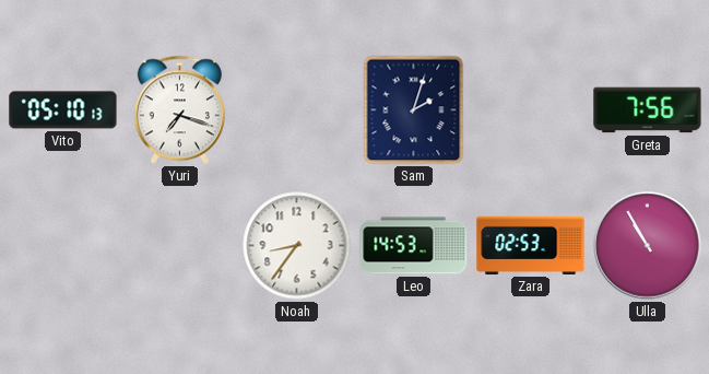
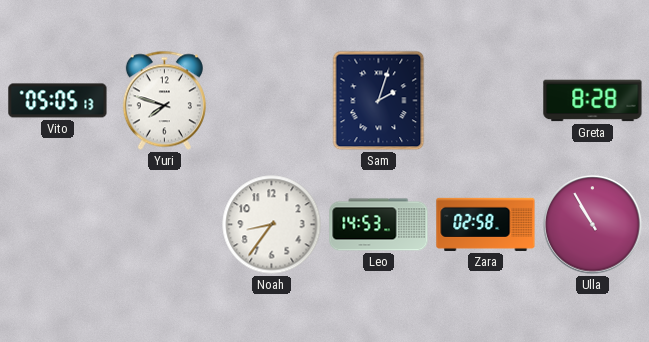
Vito: 05:10 -> 05:05
Yuri: 7:18 -> 7:48
Greta: 7:56 -> 8:28
Zara: 02:53 -> 02:58
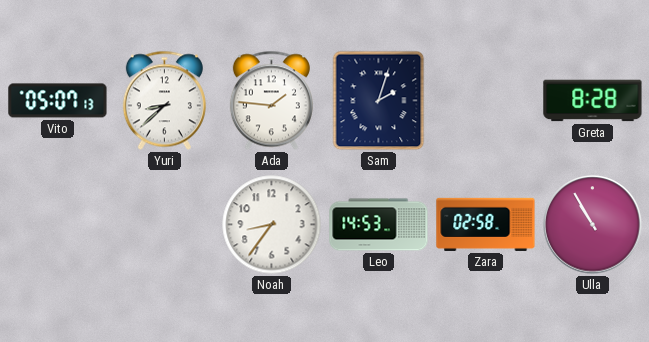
Vito: 05:05 -> 05:07
Yuri: 7:48 -> 8:38
Ada: none -> 1:46
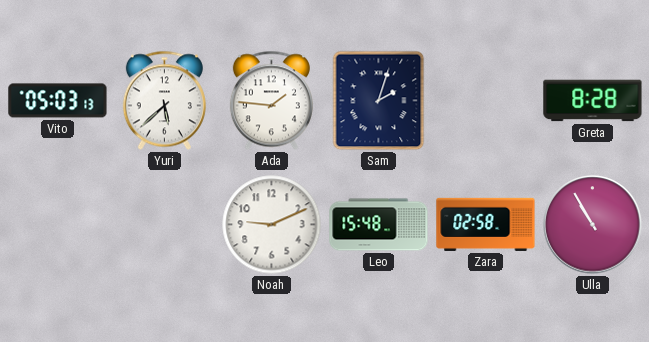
Vito: 05:07 -> 05:03
Yuri: 8:38 -> 5:38
Noah: 8:36 -> 9:11
Leo: 14:53 -> 15:48
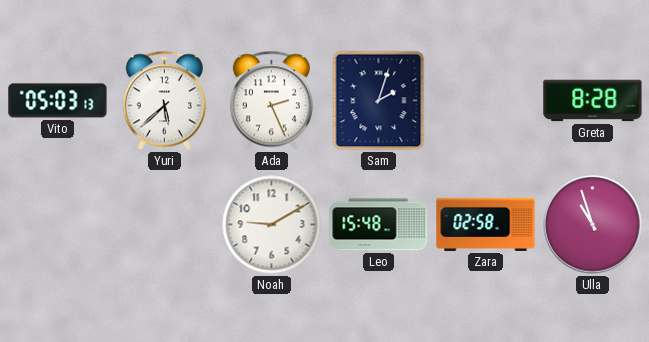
Ada: 1:46 -> 2:26
Noah: 9:11 -> 9:10
Ulla: 10:55 -> 10:57
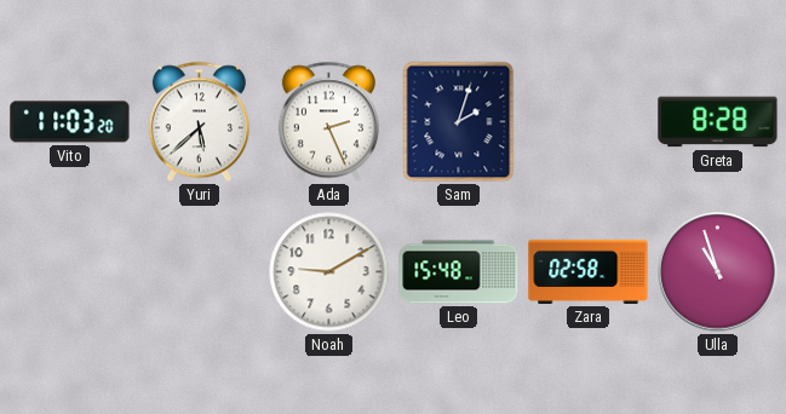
Vito: 05:03 -> 11:03
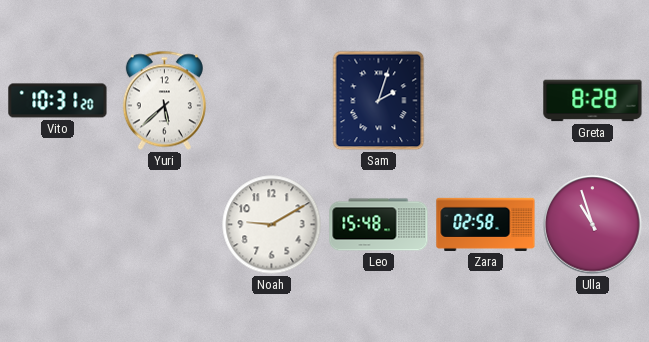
Vito: 11:03 -> 10:31
Ada: 2:26 -> none
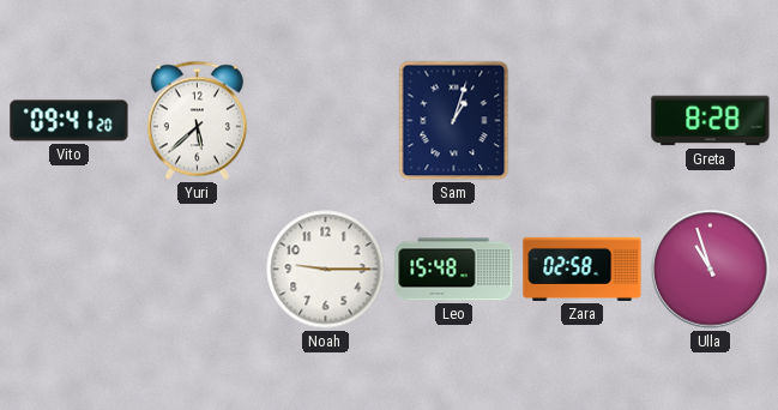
Vito: 10:31 -> 09:41
Sam: 2:03 -> 1:03
Noah: 9:10 -> 9:15
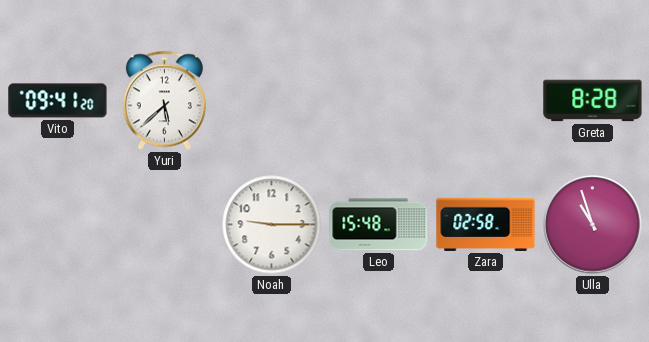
Sam: 1:03 -> none
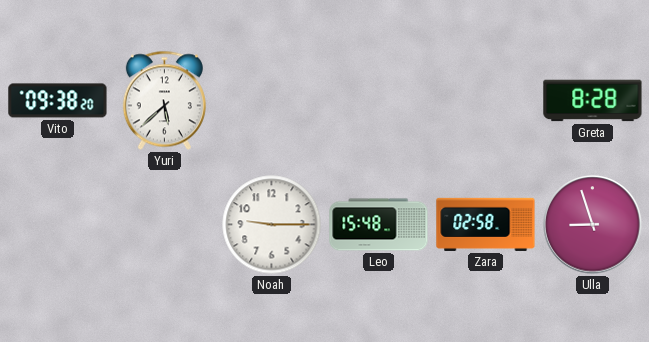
Vito: 09:41 -> 09:38
Ulla: 10:57 -> 8:57
